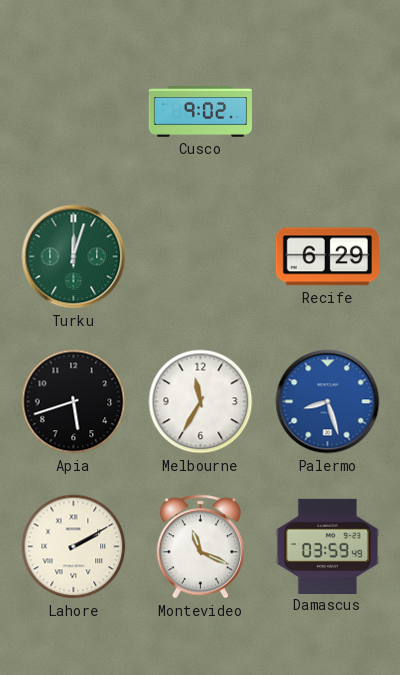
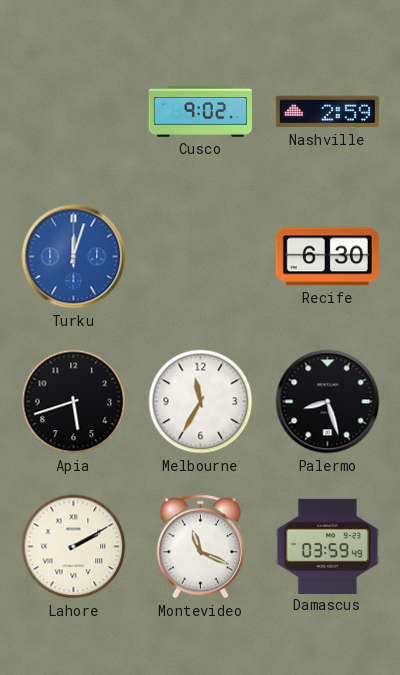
Nashville: none -> 2:59
Turku dial: green -> blue
Recife: 6:29 -> 6:30
Palermo dial: blue -> black
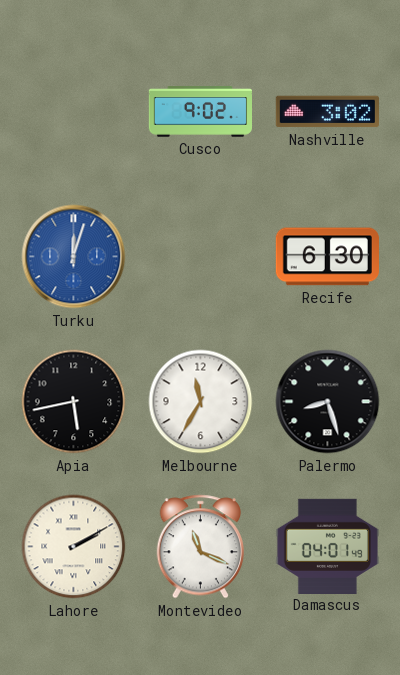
Nashville: 2:59 -> 3:02
Apia: 5:42 -> 5:43
Damascus: 03:59 -> 04:01
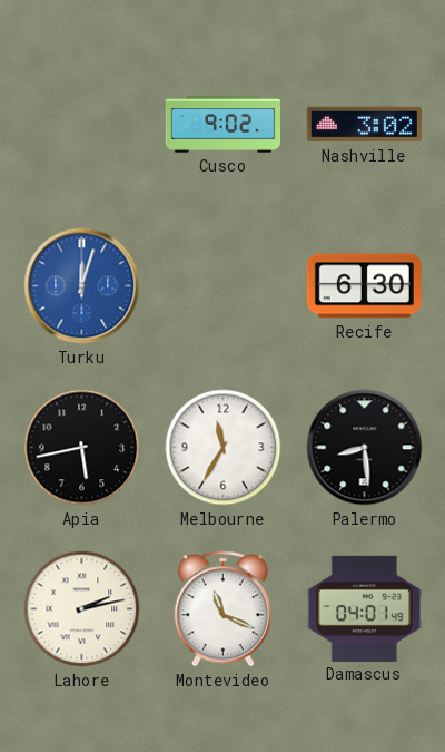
Palermo: 8:27 -> 8:29
Lahore: 2:10 -> 2:13
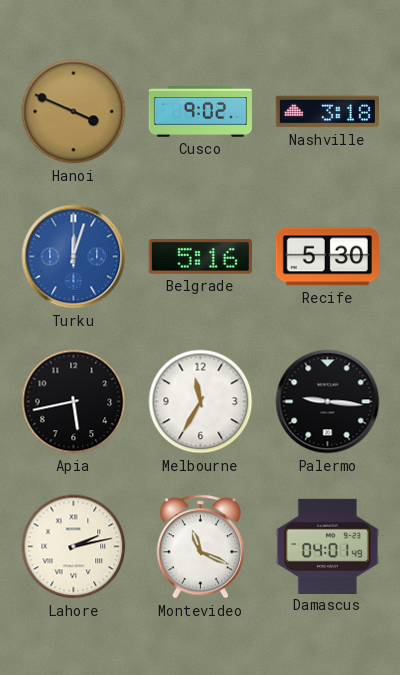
Hanoi: none -> 3:49
Nashville: 3:02 -> 3:18
Belgrade: none -> 5:16
Recife: 6:30 -> 5:30
Palermo: 8:29 -> 9:16
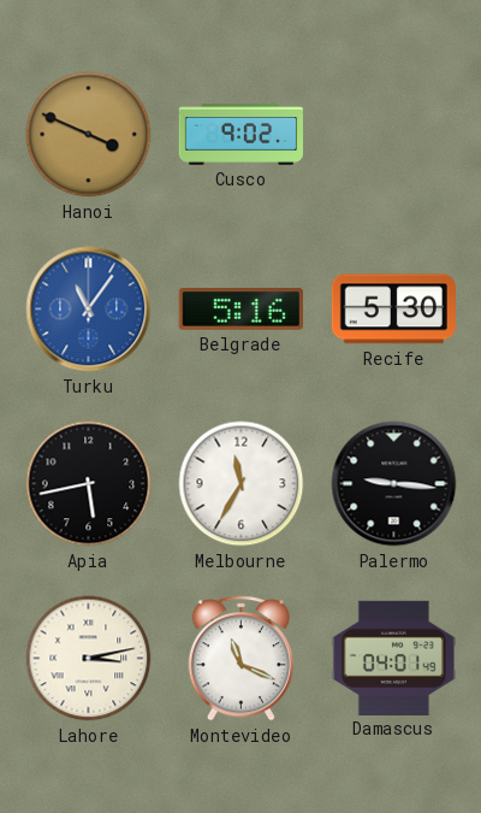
Nashville: 3:18 -> none
Turku: 12:03 -> 11:06
Lahore: 2:13 -> 3:13
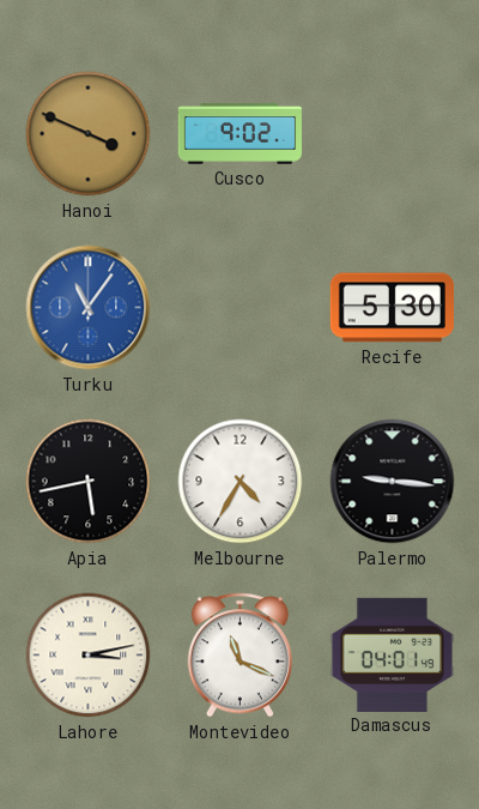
Belgrade: 5:16 -> none
Melbourne: 11:35 -> 4:35
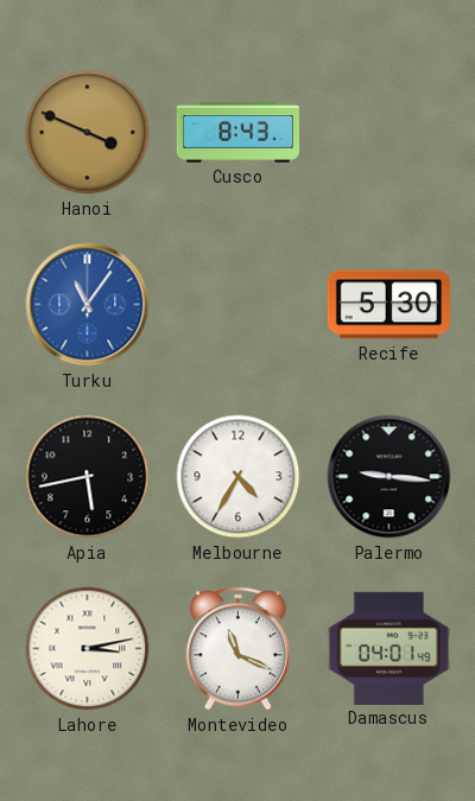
Cusco: 9:02 -> 8:43
